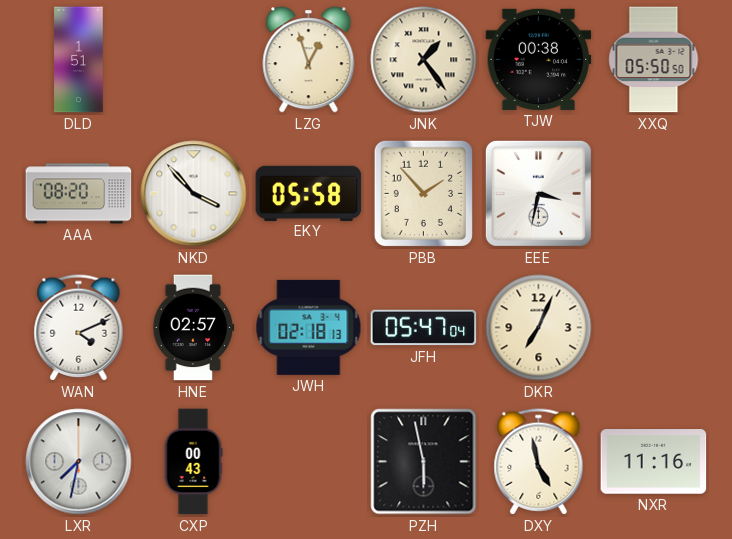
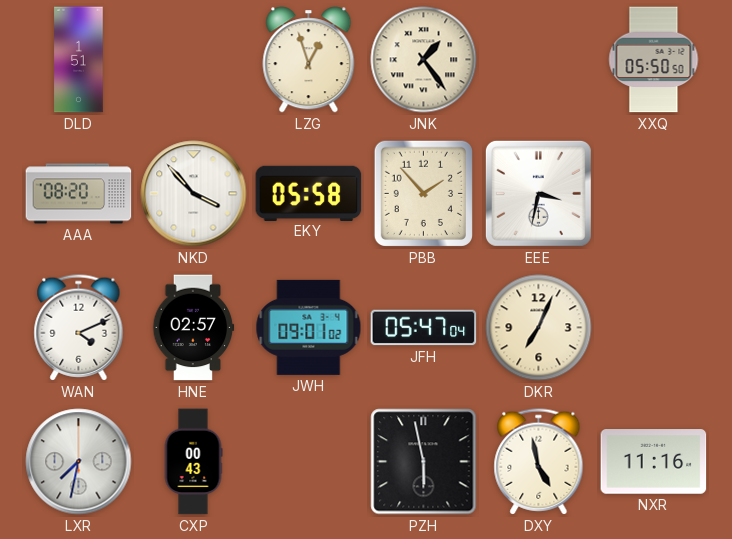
TJW: 00:38 -> none
JWH: 02:18 -> 09:01
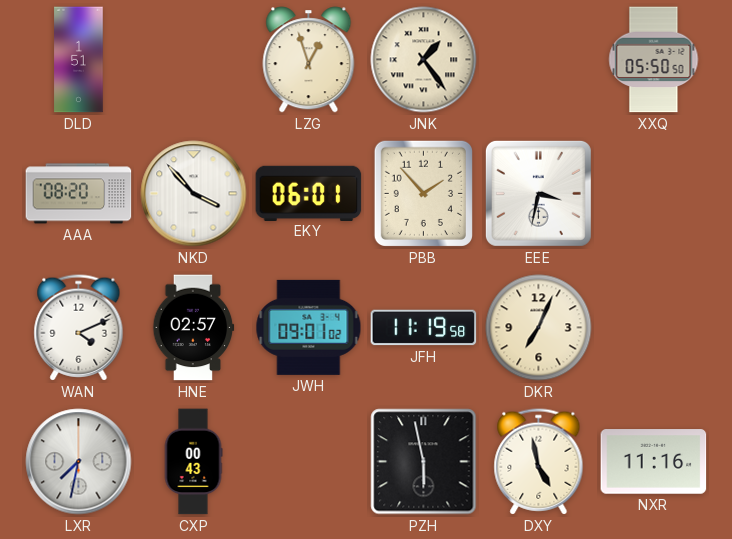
EKY: 05:58 -> 06:01
JFH: 05:47 -> 11:19
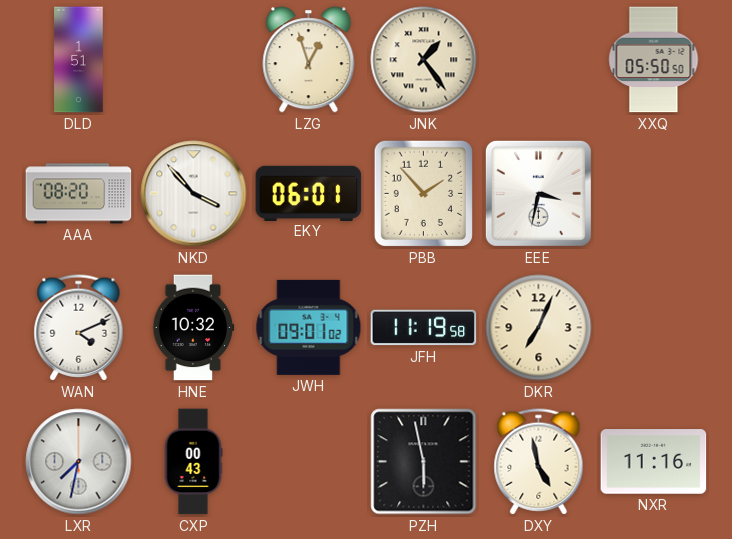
HNE: 02:57 -> 10:32
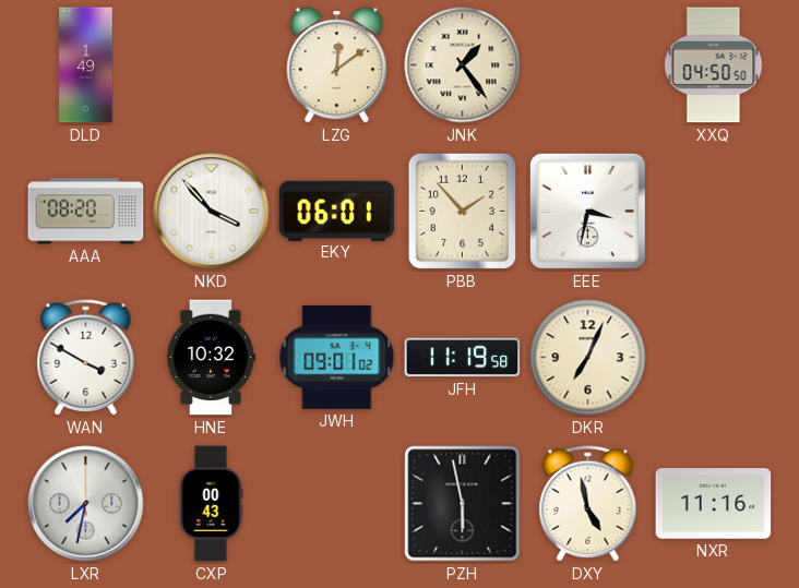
DLD: 1:51 -> 1:49
LZG: 12:57 -> 12:09
XXQ: 05:50 -> 04:50
WAN: 4:11 -> 3:50
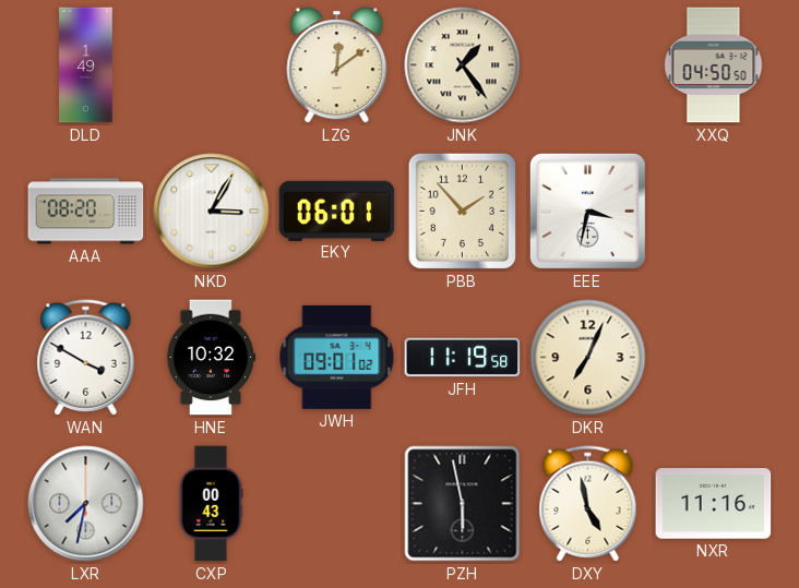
NKD: 3:53 -> 3:05
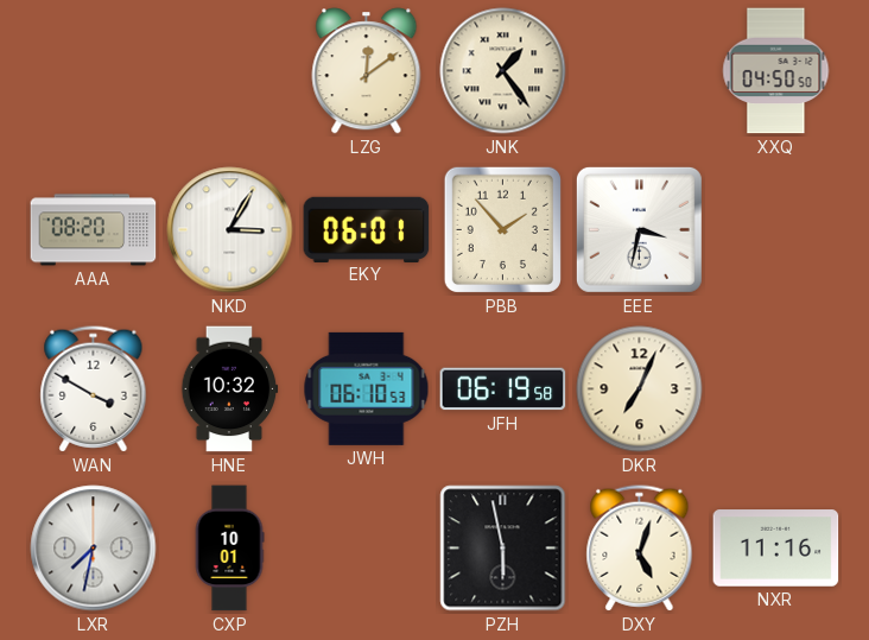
DLD: 1:49 -> none
JWH: 09:01 -> 06:10
JFH: 11:19 -> 06:19
CXP: 00:43 -> 10:01
DXY: 4:58 -> 5:03
